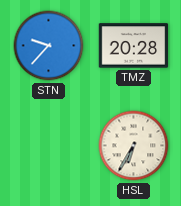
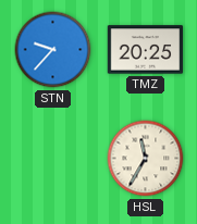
TMZ: 20:28 -> 20:25
HSL: 6:35 -> 11:35
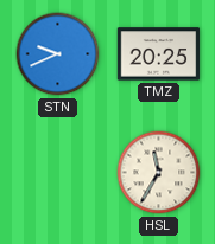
STN: 9:37 -> 9:41
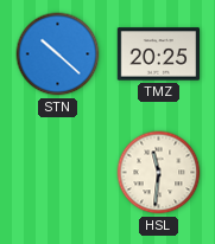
STN: 9:41 -> 10:22
HSL: 11:35 -> 11:31
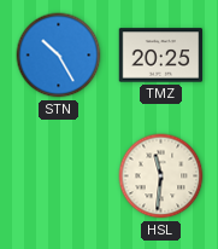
STN: 10:22 -> 10:25
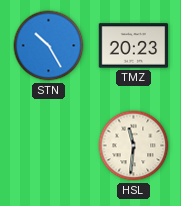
TMZ: 20:25 -> 20:23
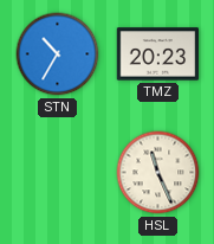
STN: 10:25 -> 10:35
HSL: 11:31 -> 11:26
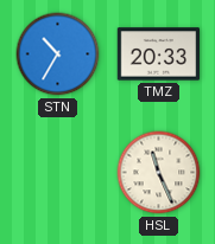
TMZ: 20:23 -> 20:33
